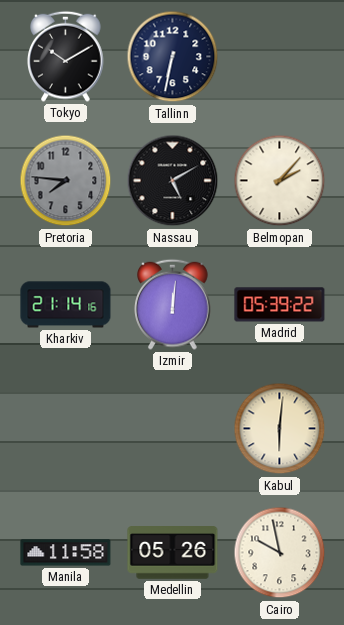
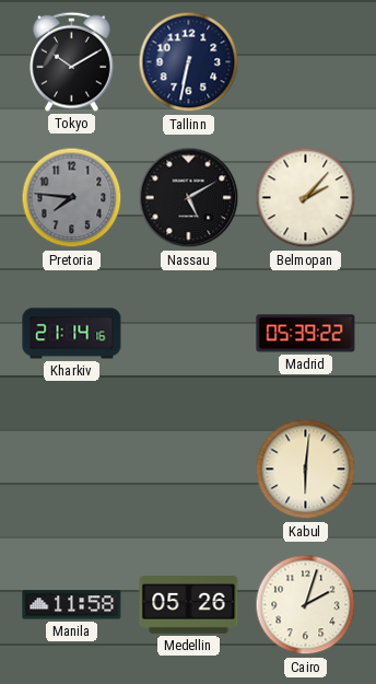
Izmir: 12:01 -> none
Cairo: 9:58 -> 2:03
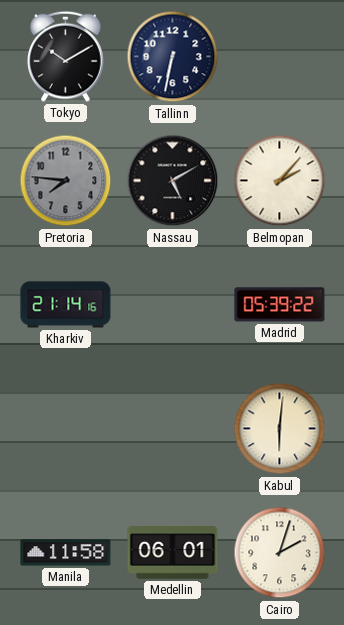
Medellin: 05:26 -> 06:01
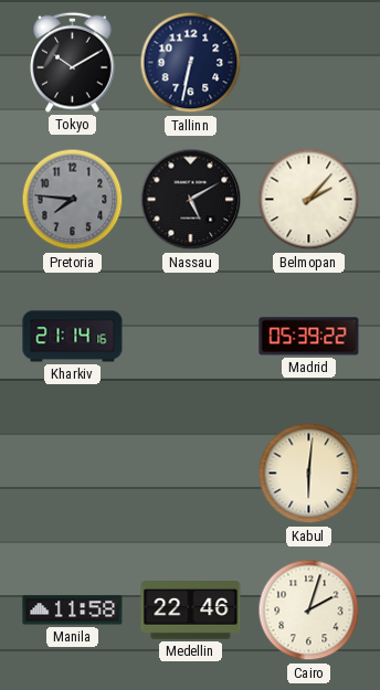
Medellin: 06:01 -> 22:46
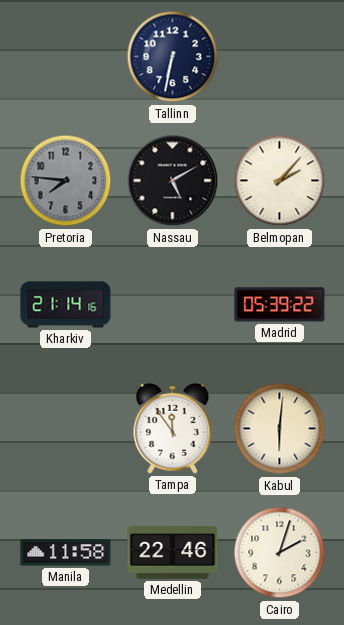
Tokyo: 10:10 -> none
Tampa: none -> 11:54
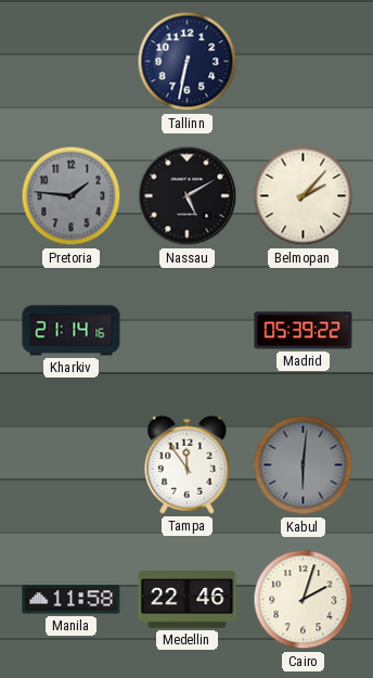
Pretoria: 7:46 -> 1:46
Kabul dial: cream -> grey
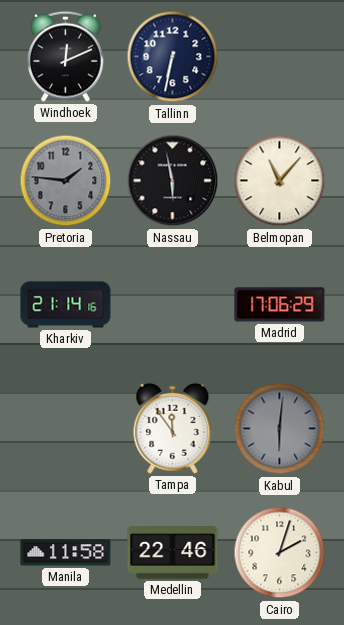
Windhoek: none -> 12:11
Nassau: 5:10 -> 5:58
Belmopan: 2:07 -> 11:07
Madrid: 05:39 -> 17:06
